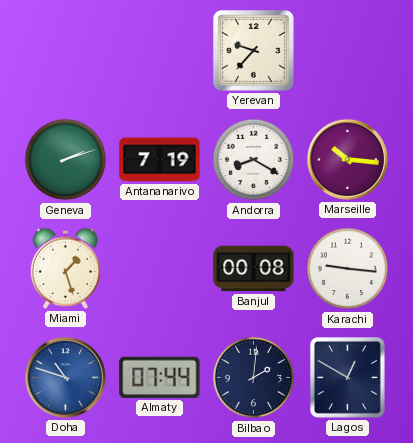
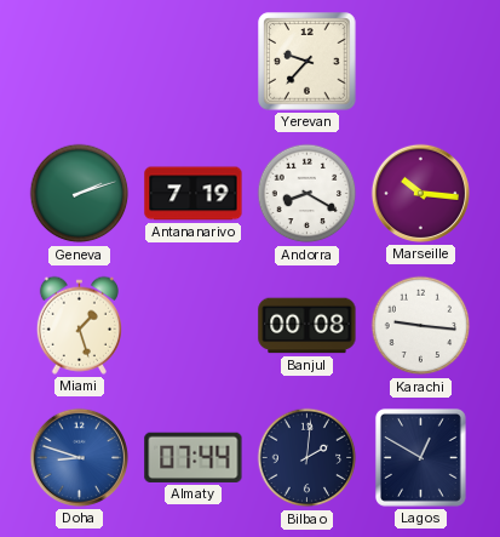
Doha: 10:48 -> 8:48
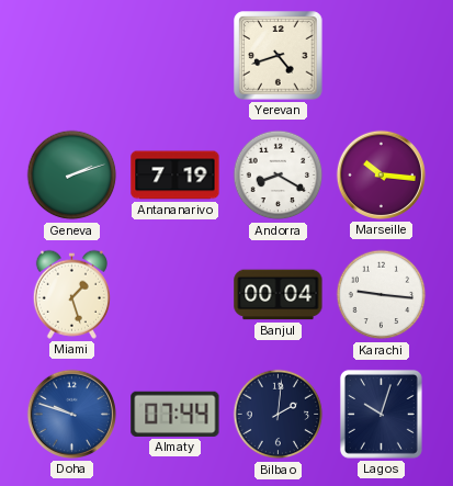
Yerevan: 9:37 -> 4:42
Banjul: 00:08 -> 00:04
Doha: 8:48 -> 9:48
Lagos: 12:50 -> 10:03
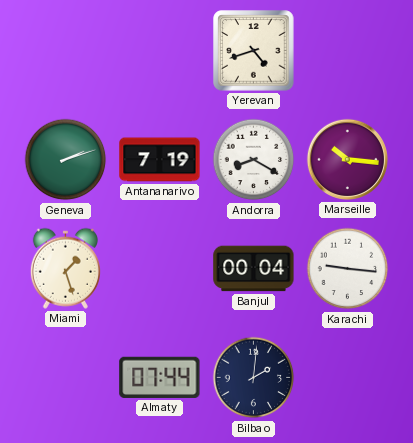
Doha: 9:48 -> none
Lagos: 10:03 -> none
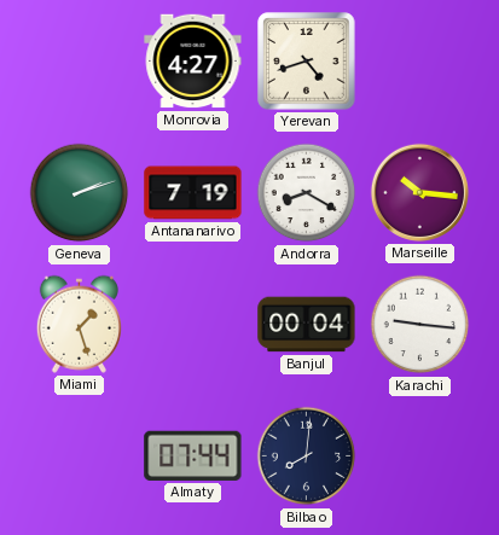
Monrovia: none -> 4:27
Bilbao: 2:01 -> 8:01
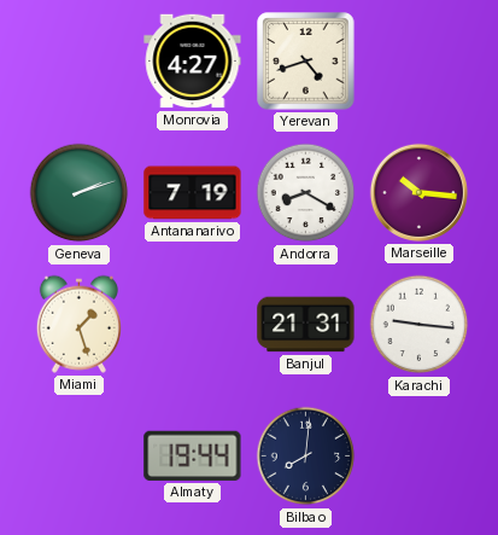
Banjul: 00:04 -> 21:31
Almaty: 07:44 -> 19:44
